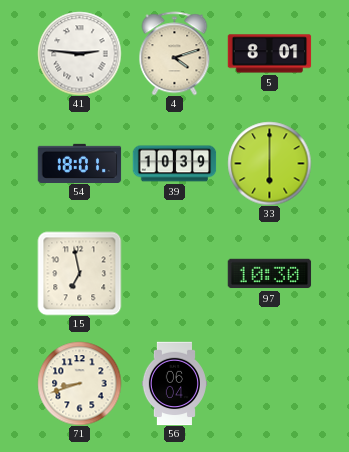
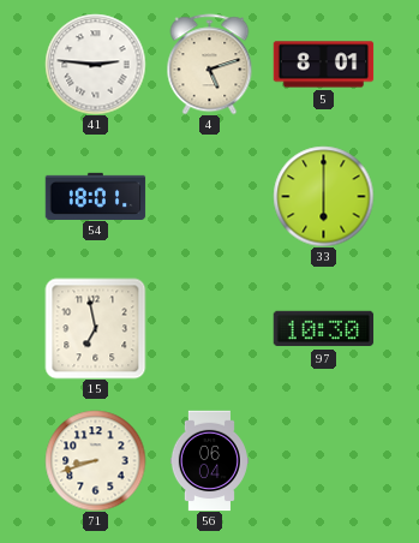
4: 4:12 -> 5:12
39: 10:39 -> none
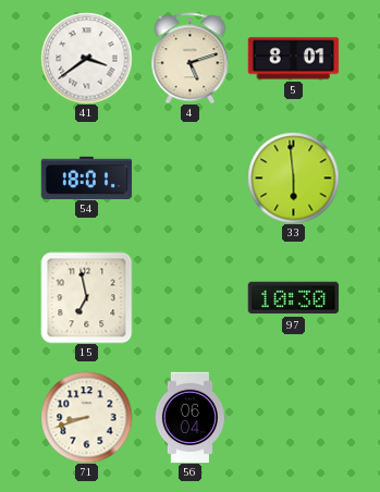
41: 2:46 -> 3:39
33: 6:00 -> 5:59
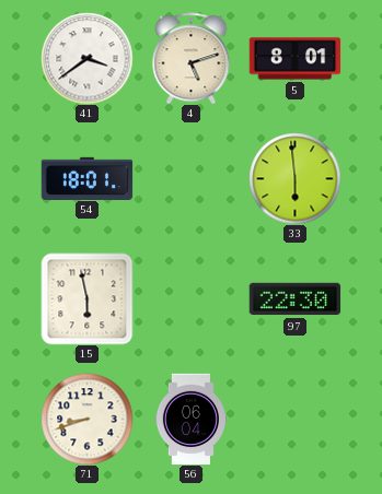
15: 6:58 -> 5:58
97: 10:30 -> 22:30
